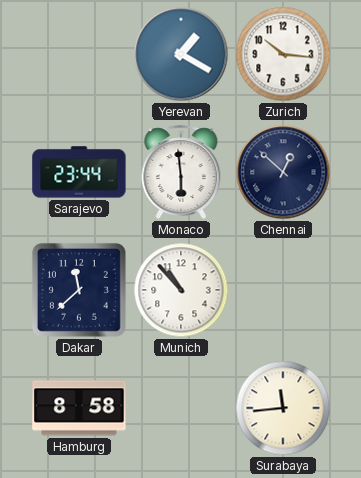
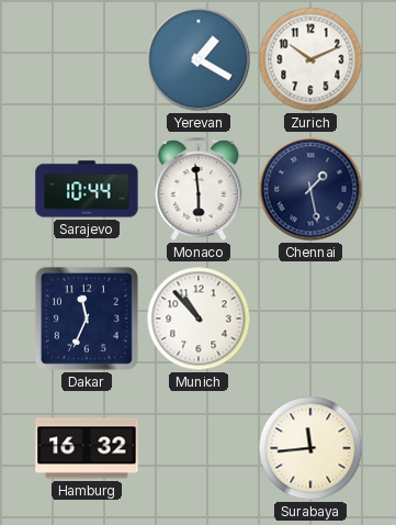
Zurich: 10:16 -> 10:11
Sarajevo: 23:44 -> 10:44
Chennai: 12:52 -> 1:28
Dakar: 11:38 -> 11:34
Hamburg: 8:58 -> 16:32
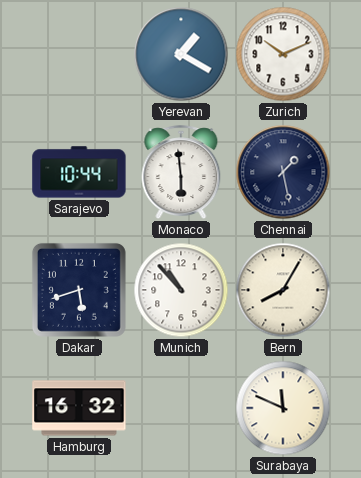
Dakar: 11:34 -> 5:42
Bern: none -> 8:05
Surabaya: 11:44 -> 11:49
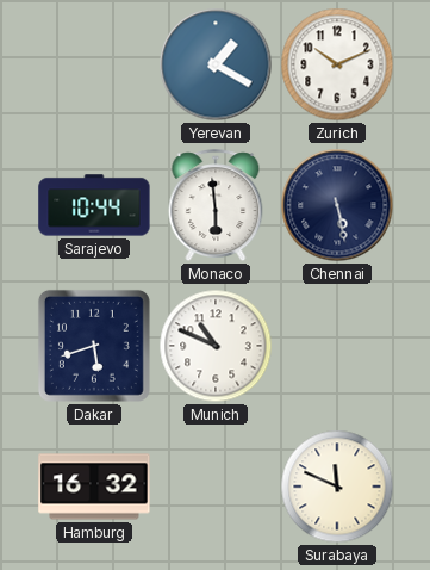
Chennai: 1:28 -> 5:28
Munich: 10:53 -> 10:49
Bern: 8:05 -> none
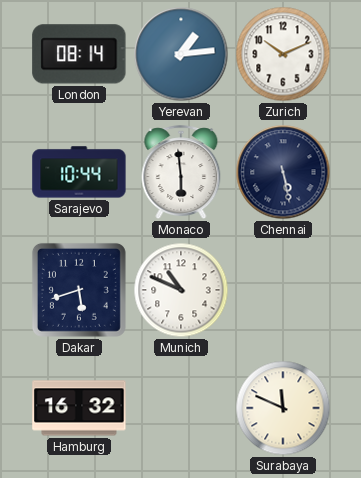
London: none -> 08:14
Yerevan: 1:20 -> 1:14
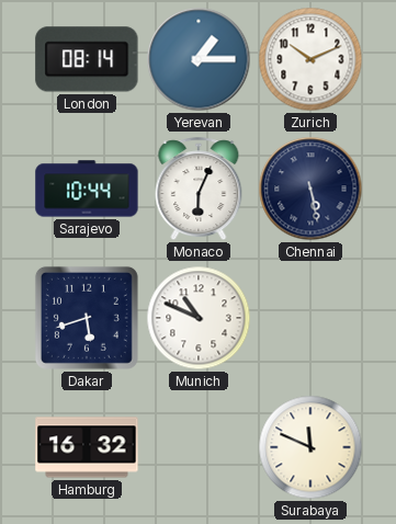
Yerevan: 1:14 -> 1:15
Monaco: 5:59 -> 6:04
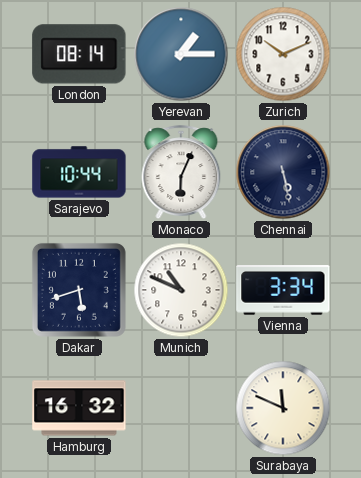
Vienna: none -> 3:34
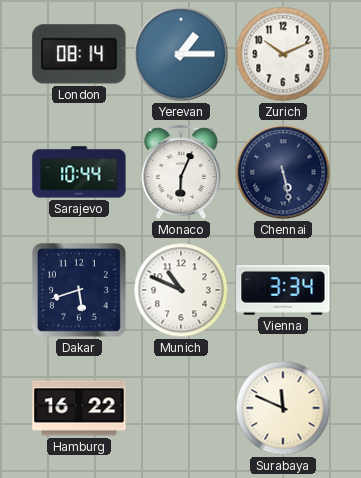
Hamburg: 16:32 -> 16:22
